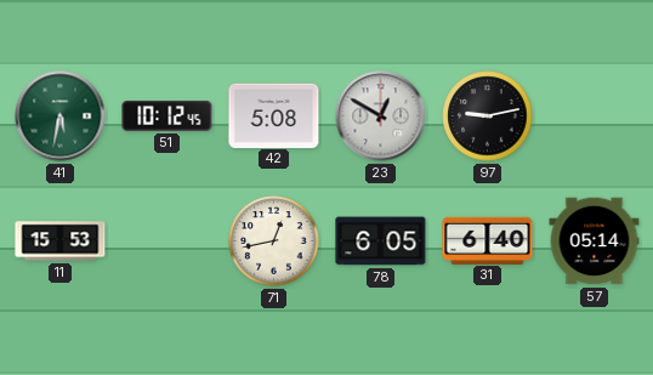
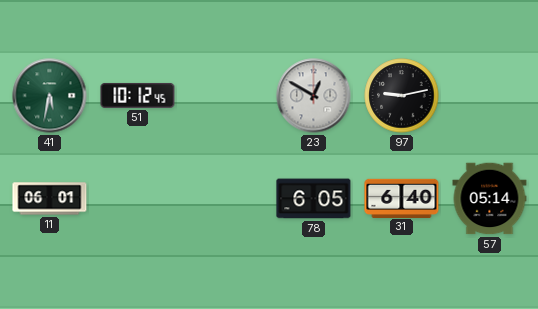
42: 5:08 -> none
11: 15:53 -> 06:01
71: 12:43 -> none
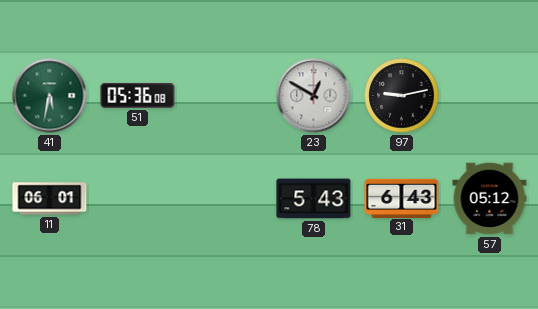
51: 10:12 -> 05:36
78: 6:05 -> 5:43
31: 6:40 -> 6:43
57: 05:14 -> 05:12
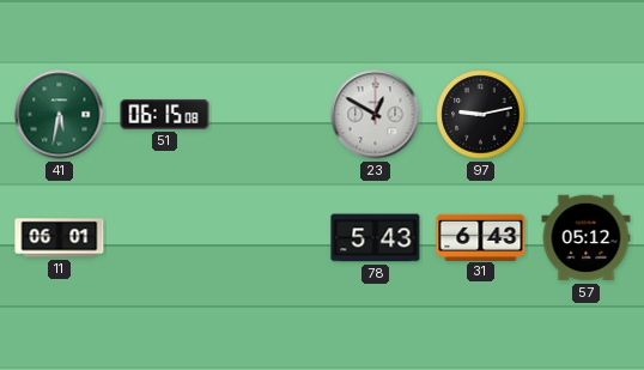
51: 05:36 -> 06:15
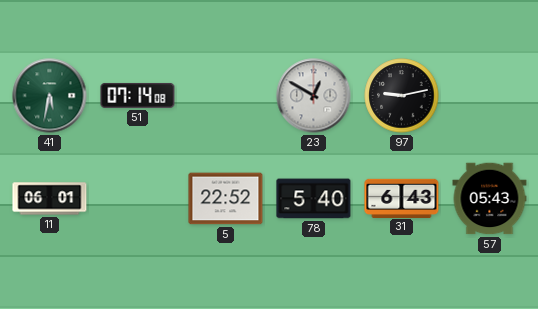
51: 06:15 -> 07:14
5: none -> 22:52
78: 5:43 -> 5:40
57: 05:12 -> 05:43
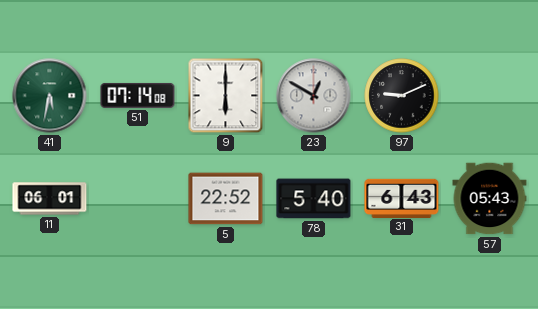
9: none -> 6:00
97: 9:13 -> 9:11
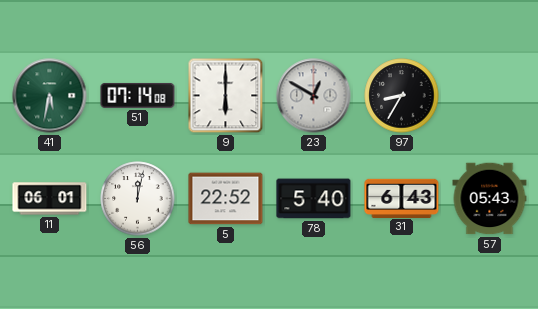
97: 9:11 -> 8:35
56: none -> 12:02
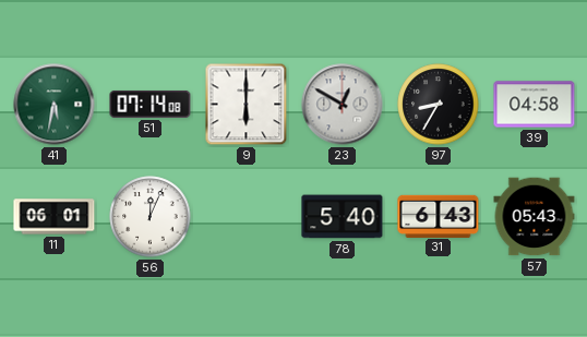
39: none -> 04:58
56: 12:02 -> 12:04
5: 22:52 -> none
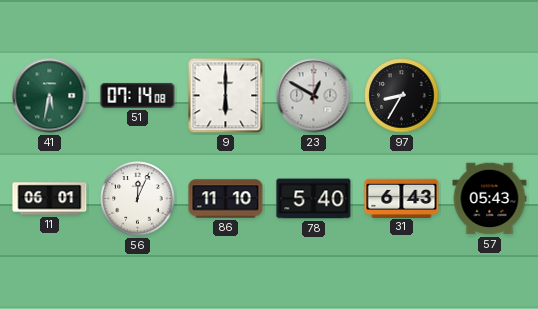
39: 04:58 -> none
86: none -> 11:10
